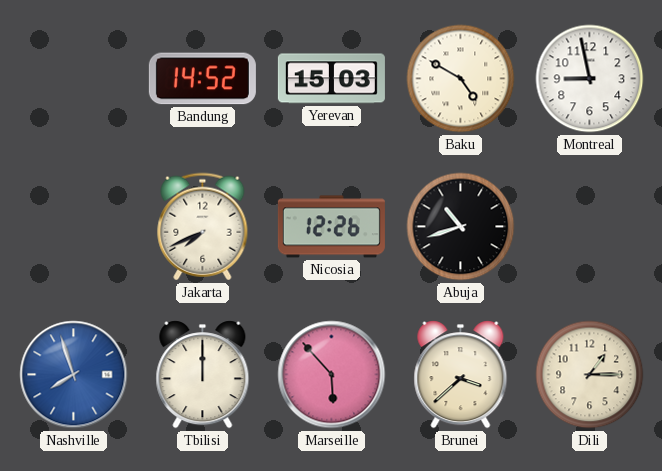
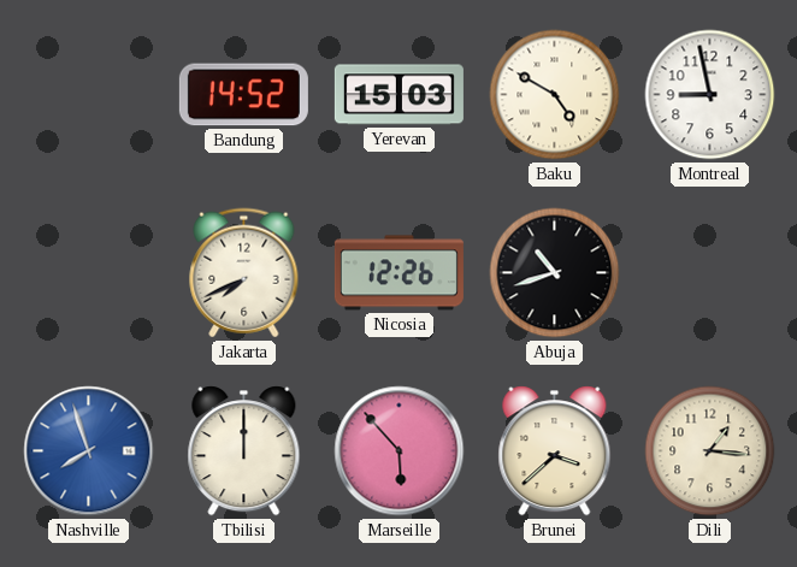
Dili: 1:15 -> 1:16
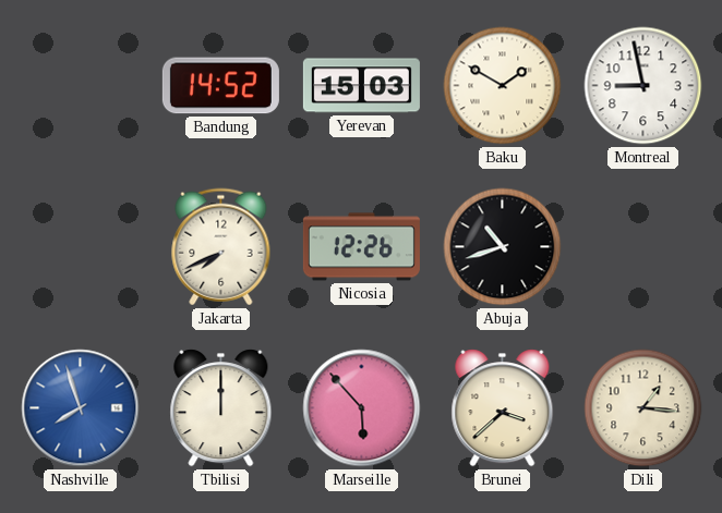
Baku: 4:50 -> 1:50
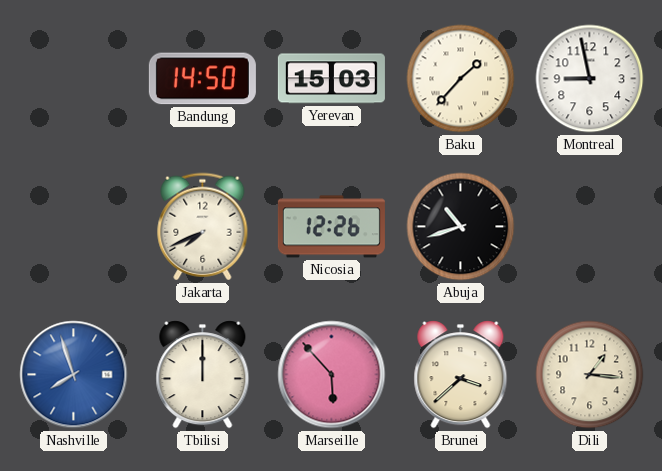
Bandung: 14:52 -> 14:50
Baku: 1:50 -> 1:37
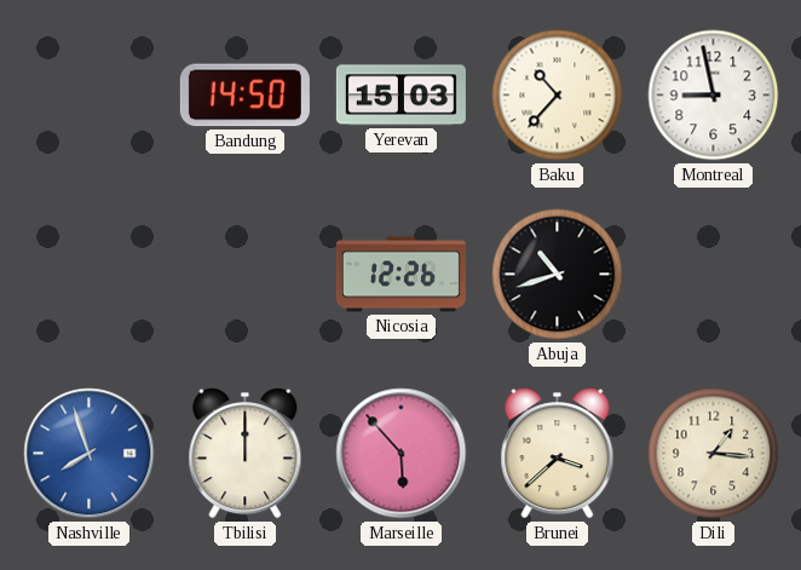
Baku: 1:37 -> 10:37
Jakarta: 7:41 -> none
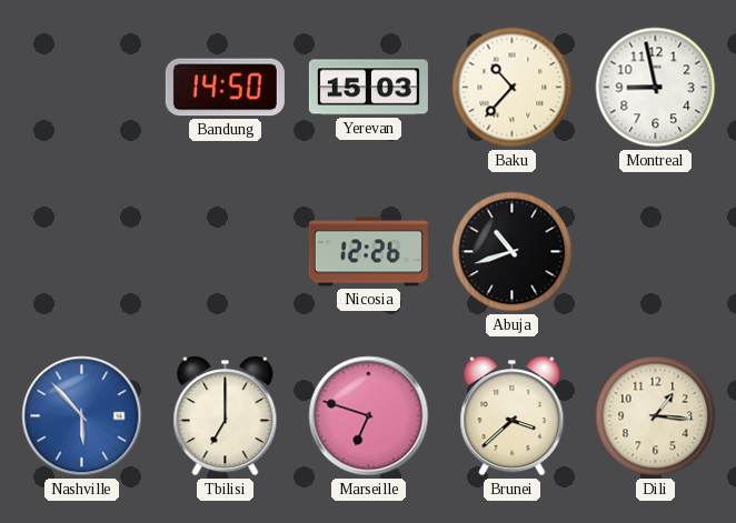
Nashville: 7:57 -> 5:53
Tbilisi: 12:00 -> 7:00
Marseille: 5:53 -> 6:48
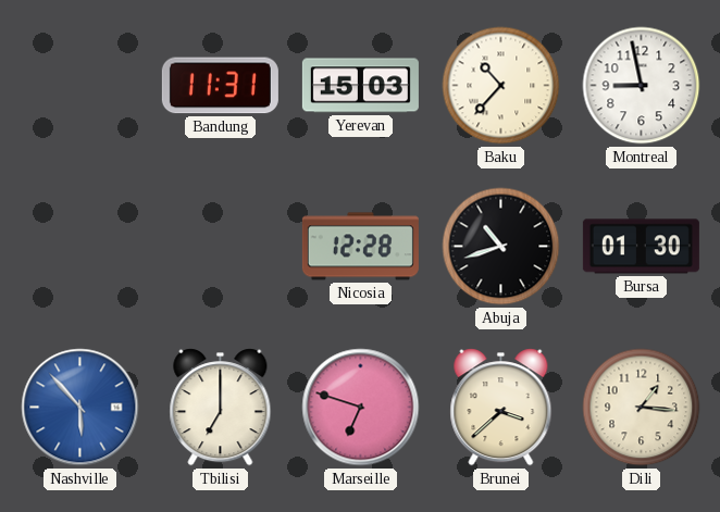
Bandung: 14:50 -> 11:31
Nicosia: 12:26 -> 12:28
Bursa: none -> 01:30
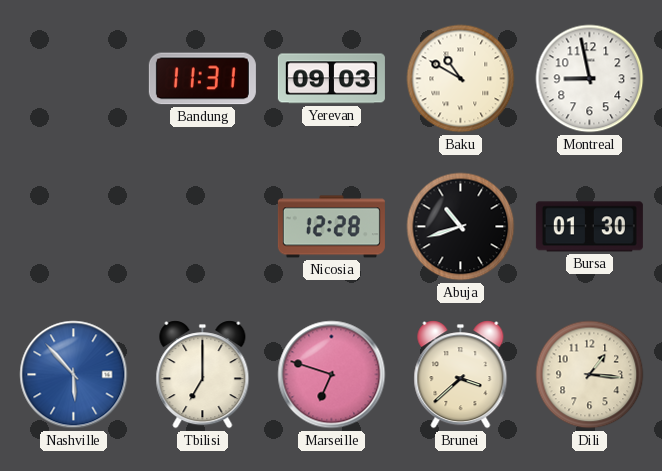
Yerevan: 15:03 -> 09:03
Baku: 10:37 -> 10:50
